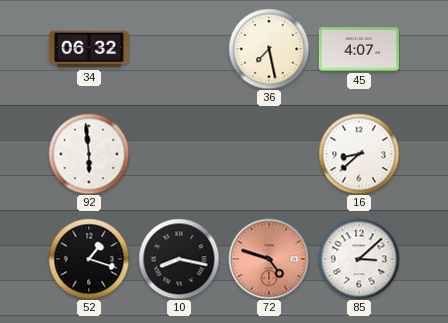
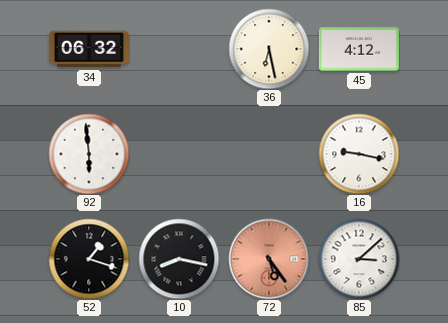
36: 7:28 -> 6:28
45: 4:07 -> 4:12
16: 8:38 -> 9:17
72: 4:48 -> 5:24
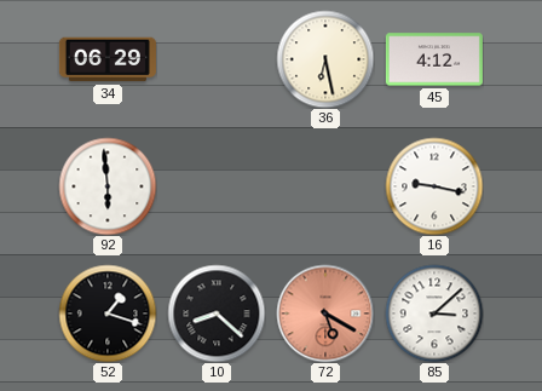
34: 06:32 -> 06:29
10: 8:17 -> 8:22
72: 5:24 -> 5:20
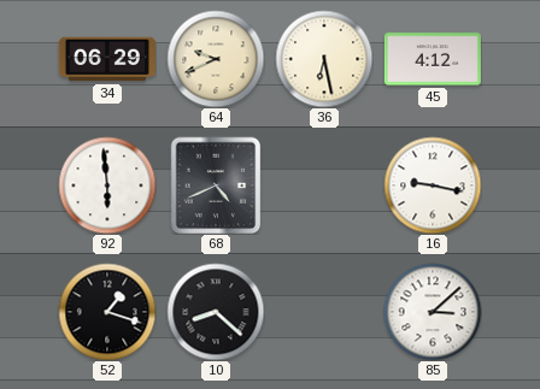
64: none -> 9:41
68: none -> 4:41
72: 5:20 -> none
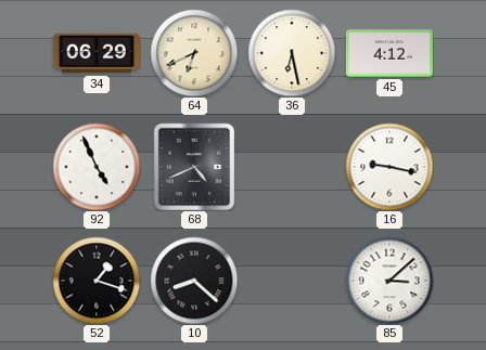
64: 9:41 -> 6:41
92: 5:59 -> 4:56
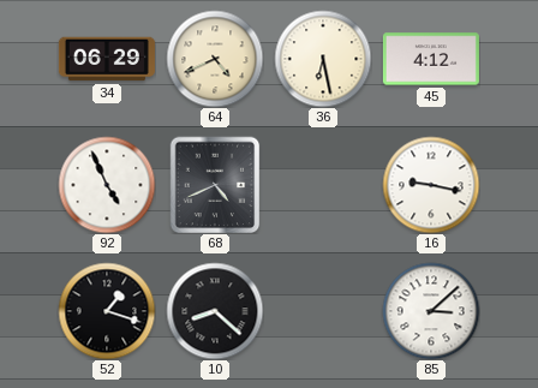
64: 6:41 -> 4:41
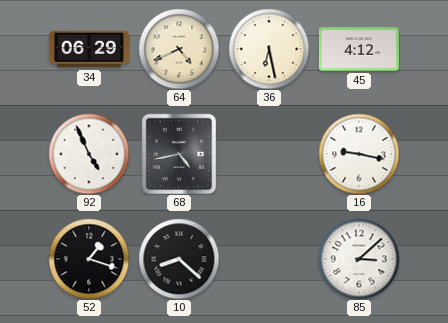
68: 4:41 -> 4:43
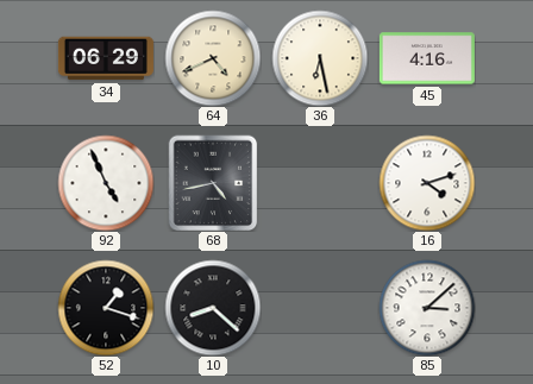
45: 4:12 -> 4:16
16: 9:17 -> 4:12
